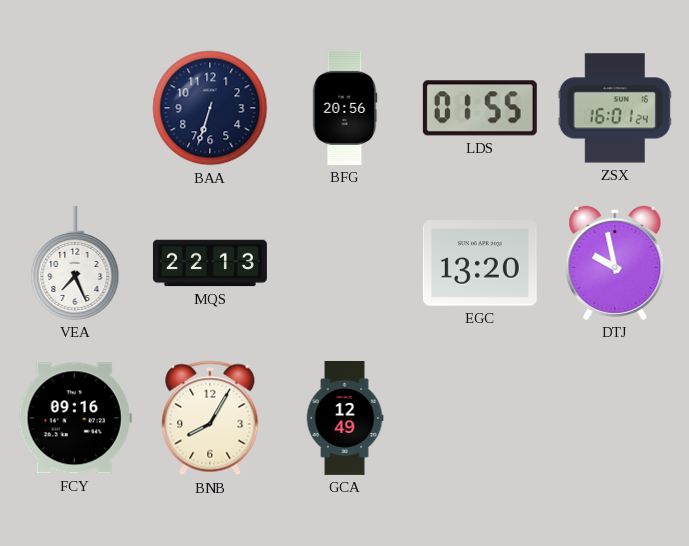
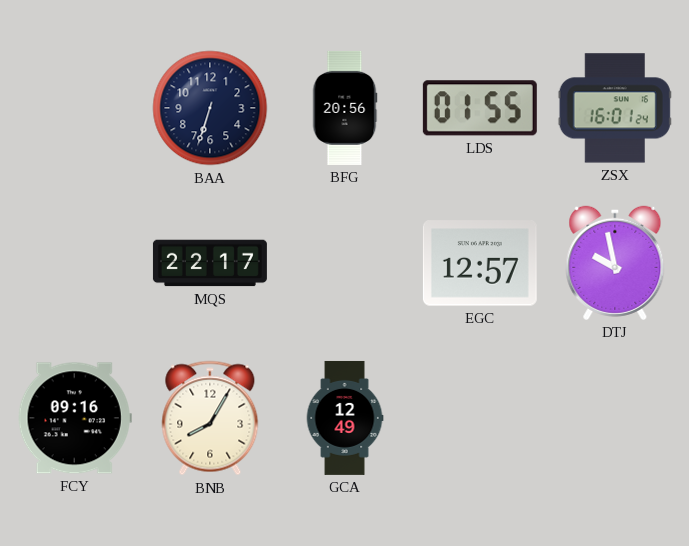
VEA: 7:26 -> none
MQS: 22:13 -> 22:17
EGC: 13:20 -> 12:57
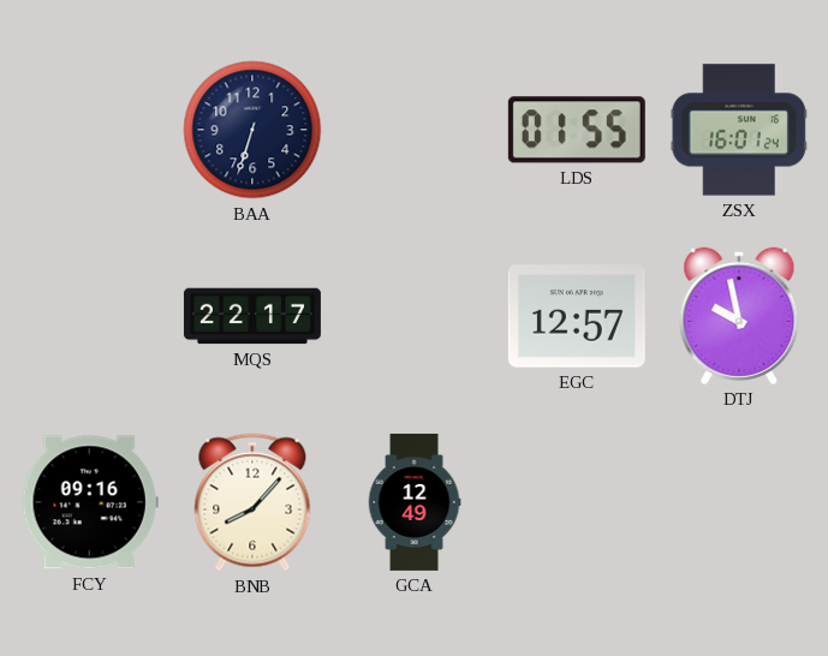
BFG: 20:56 -> none
BNB: 8:05 -> 8:07
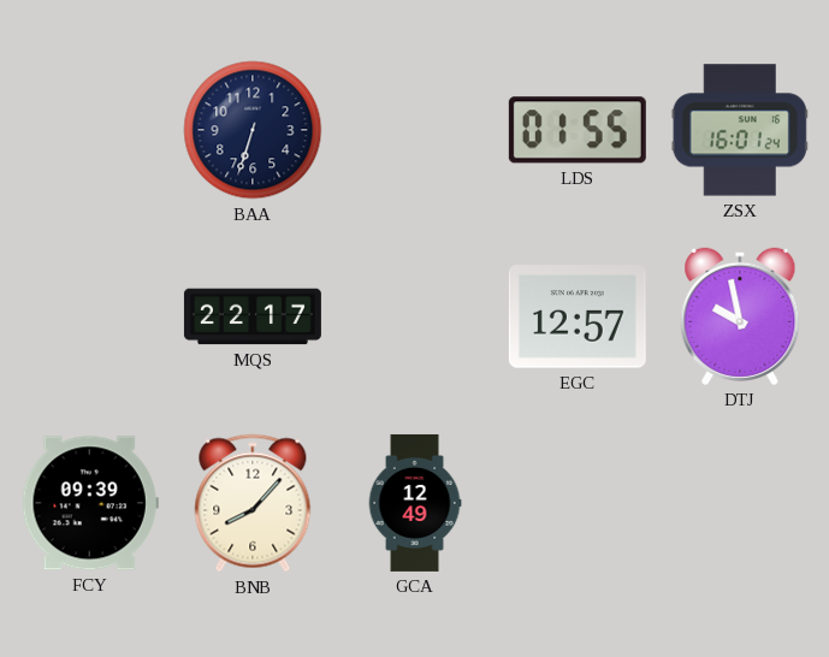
FCY: 09:16 -> 09:39
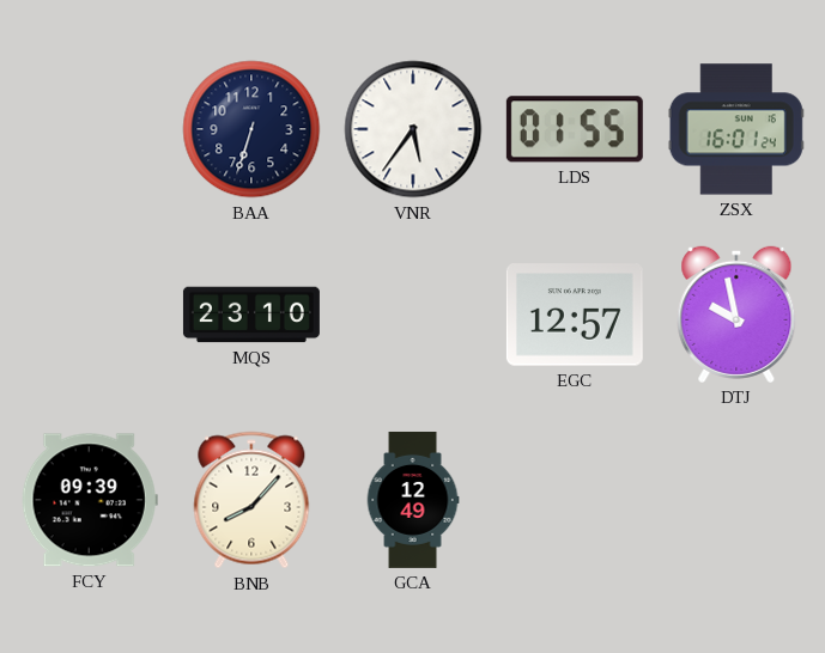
VNR: none -> 5:36
MQS: 22:17 -> 23:10
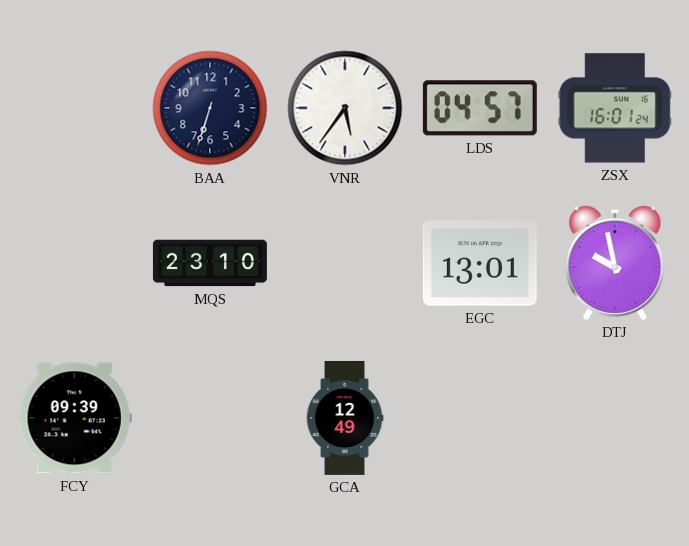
LDS: 01:55 -> 04:57
EGC: 12:57 -> 13:01
BNB: 8:07 -> none
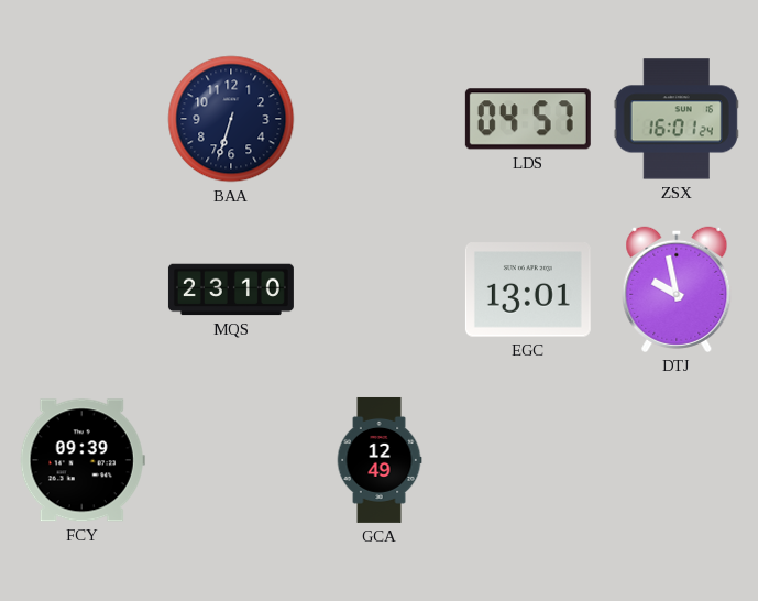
VNR: 5:36 -> none
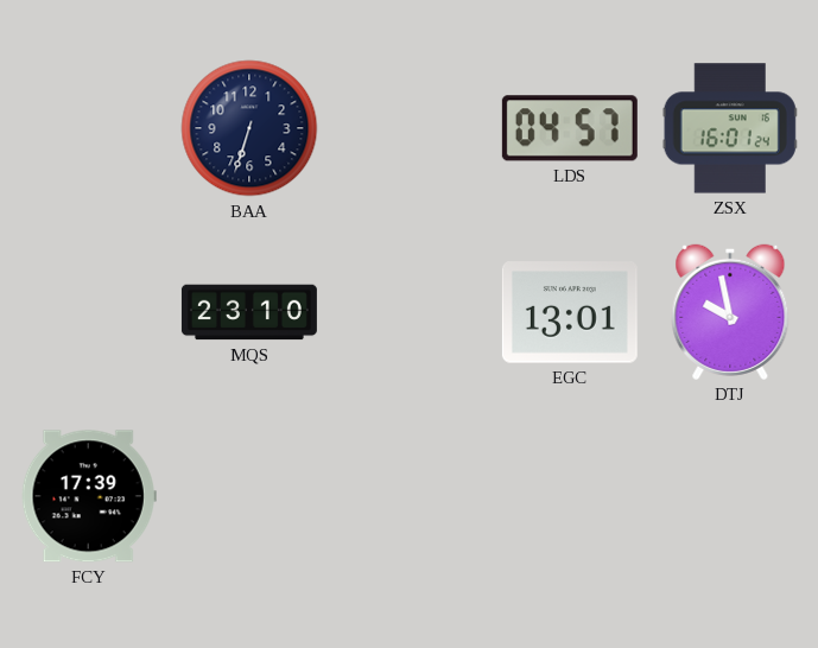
FCY: 09:39 -> 17:39
GCA: 12:49 -> none
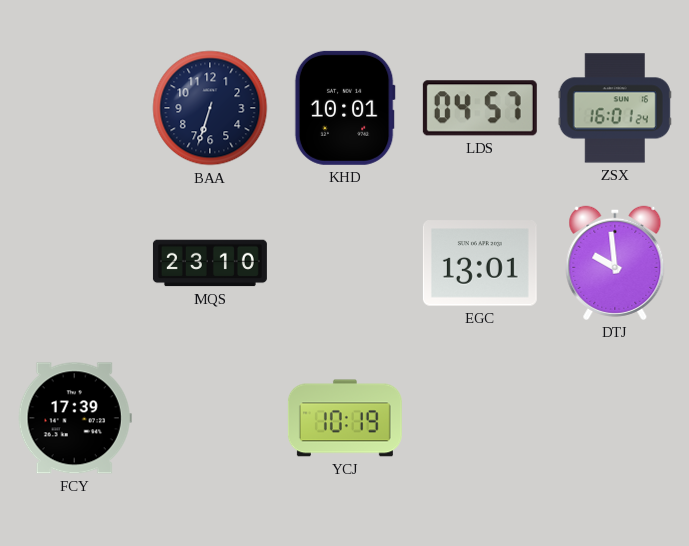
KHD: none -> 10:01
DTJ: 9:58 -> 9:59
YCJ: none -> 10:19
